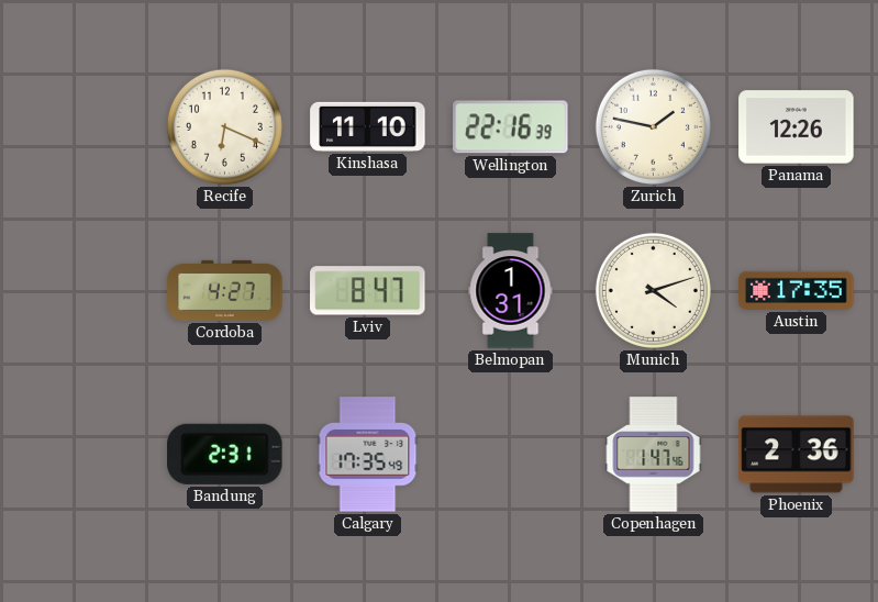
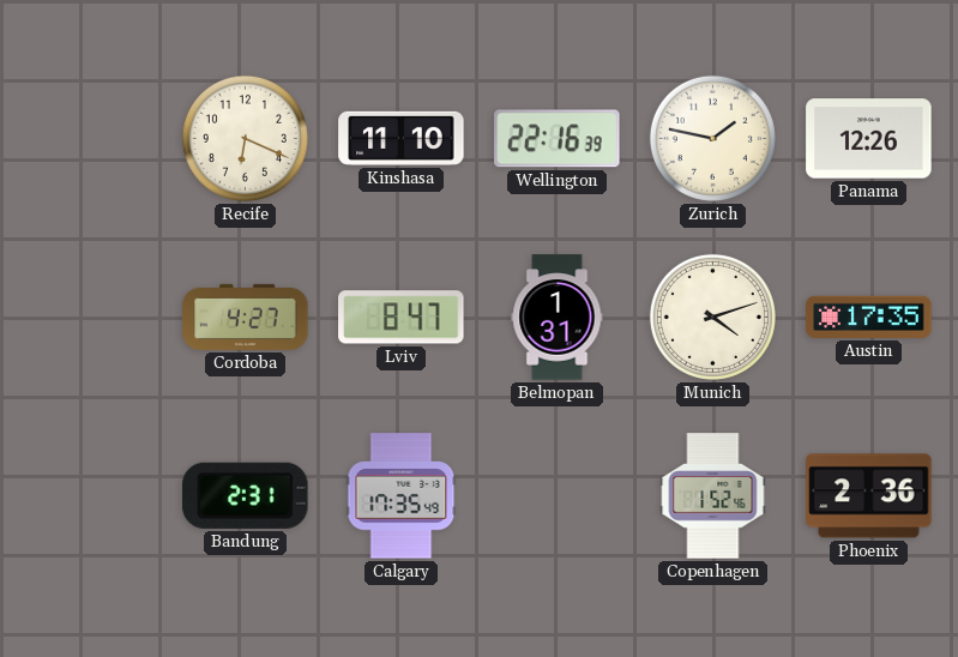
Copenhagen: 1:47 -> 1:52
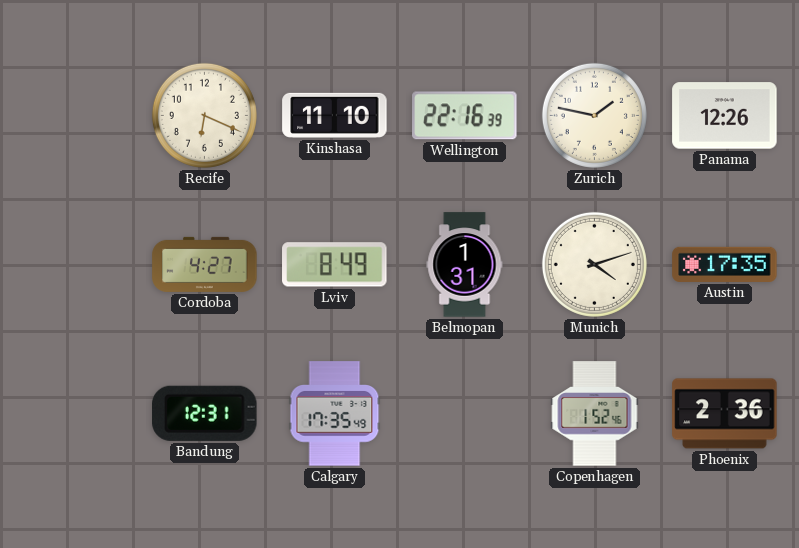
Lviv: 8:47 -> 8:49
Bandung: 2:31 -> 12:31
